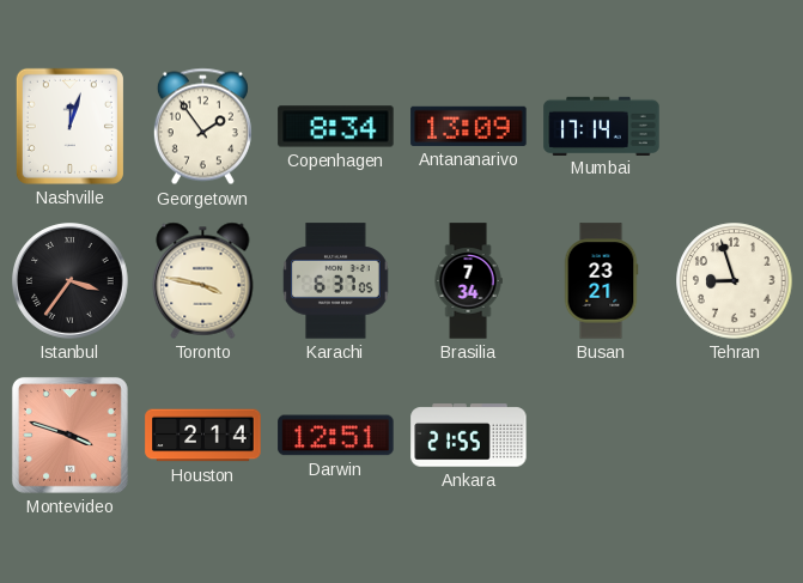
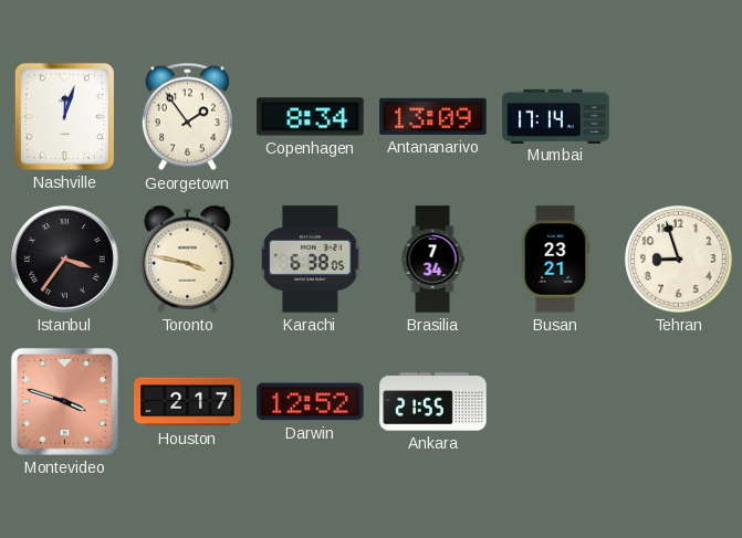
Karachi: 6:37 -> 6:38
Houston: 2:14 -> 2:17
Darwin: 12:51 -> 12:52
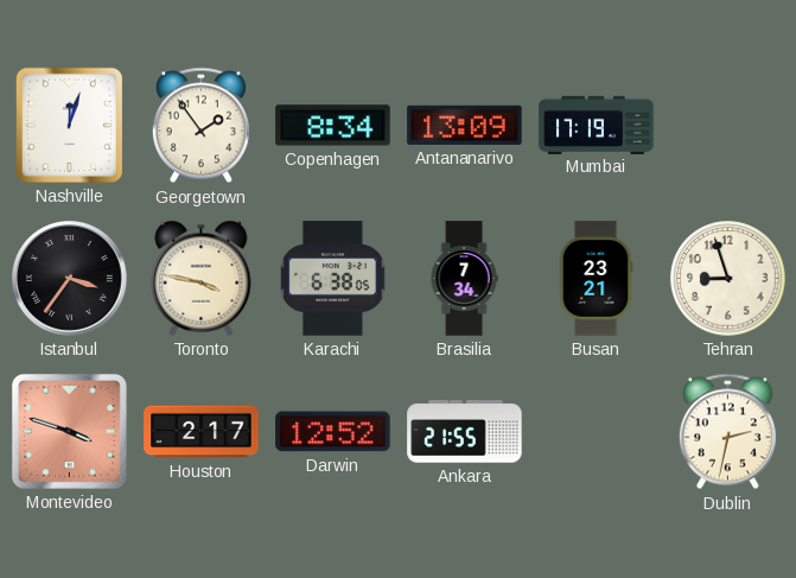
Mumbai: 17:14 -> 17:19
Dublin: none -> 2:32
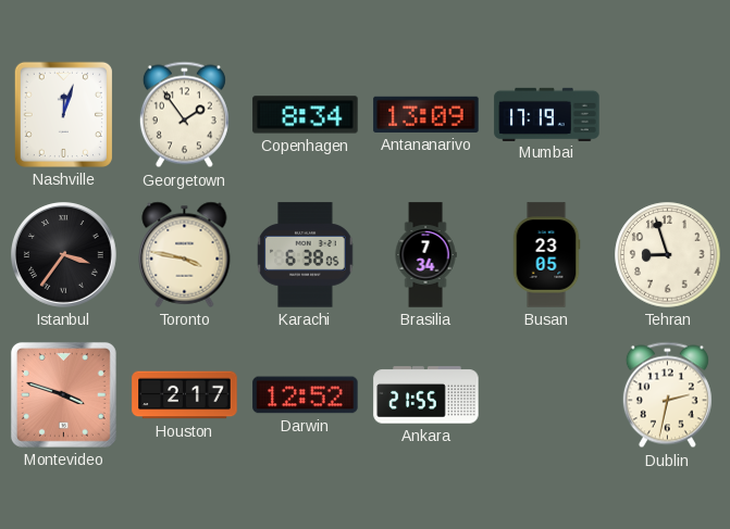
Busan: 23:21 -> 23:05
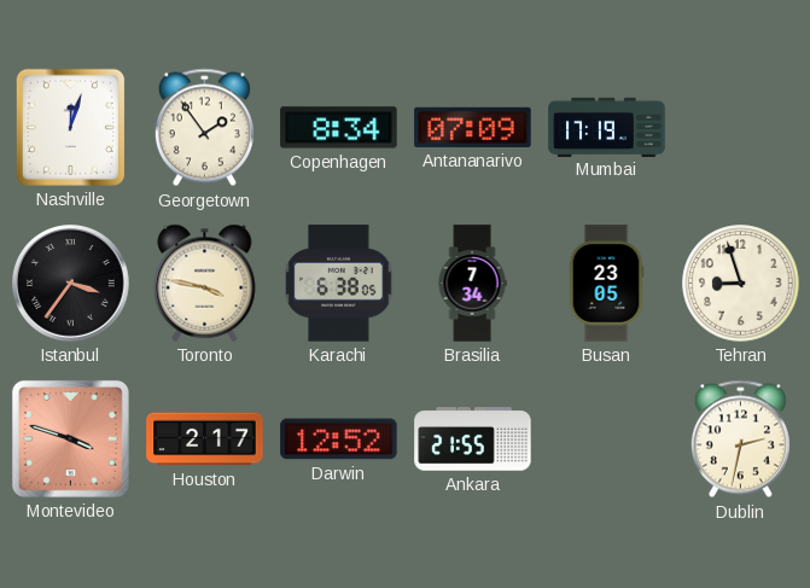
Antananarivo: 13:09 -> 07:09
